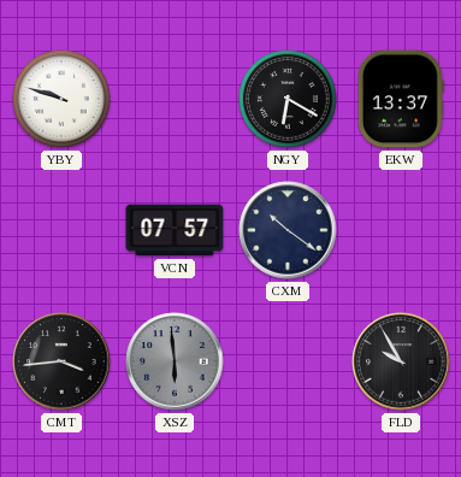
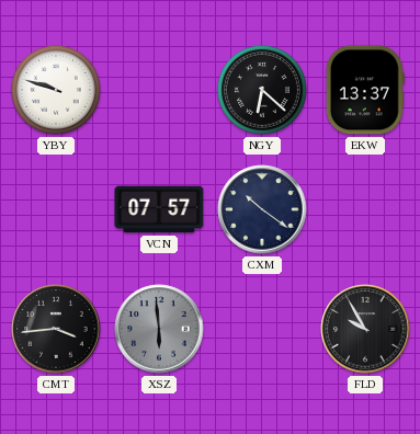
NGY: 6:20 -> 6:22
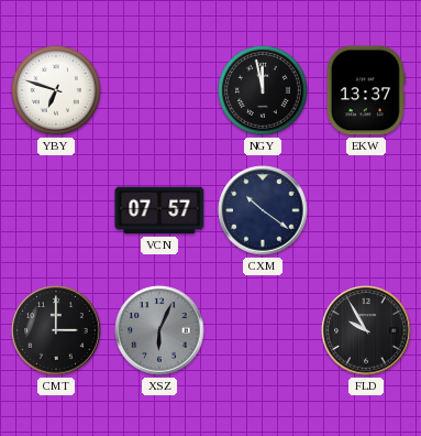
YBY: 9:48 -> 6:48
NGY: 6:22 -> 11:58
CMT: 3:44 -> 3:00
XSZ: 5:59 -> 6:04
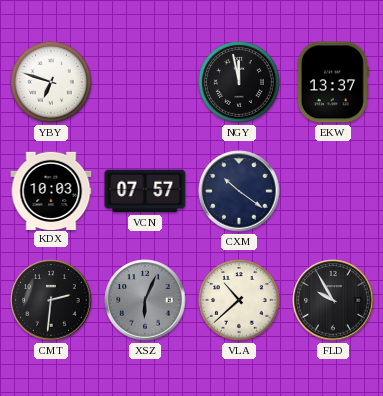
KDX: none -> 10:03
CMT: 3:00 -> 2:31
VLA: none -> 10:38
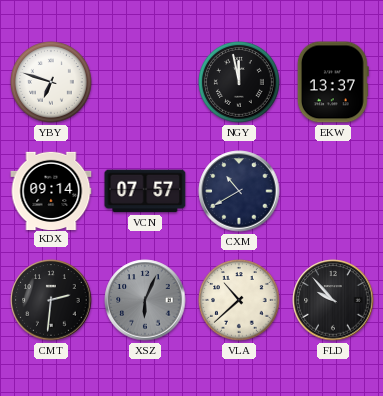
KDX: 10:03 -> 09:14
CXM: 10:21 -> 10:40
FLD: 9:55 -> 9:53
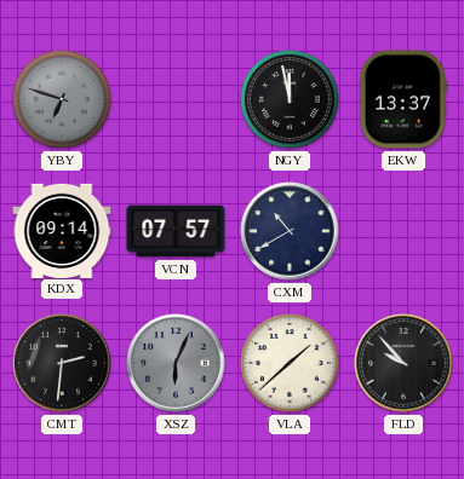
YBY dial: white -> grey
VLA: 10:38 -> 1:38
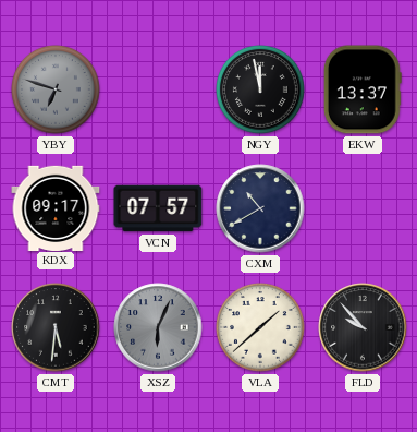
KDX: 09:14 -> 09:17
CMT: 2:31 -> 5:31
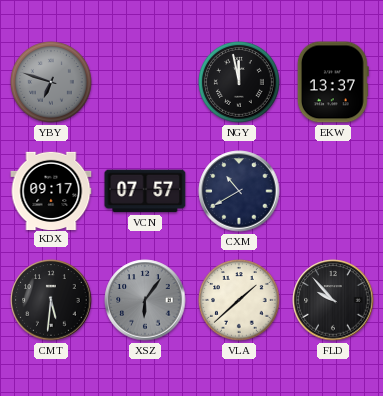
XSZ: 6:04 -> 6:06
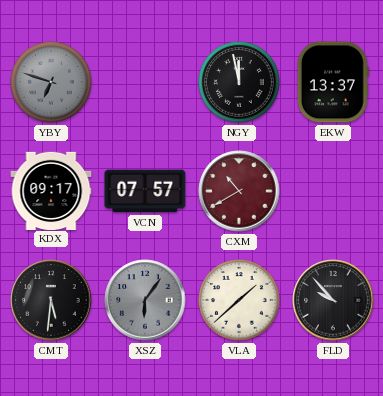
CXM dial: navy -> burgundy
